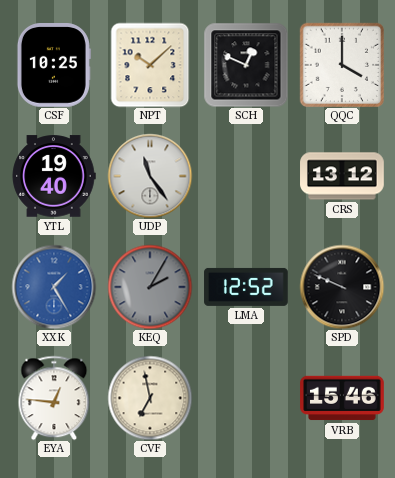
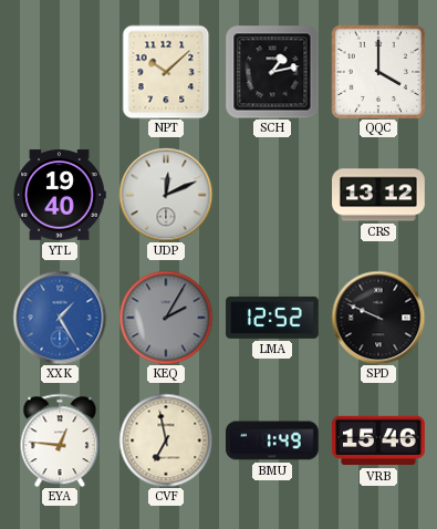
CSF: 10:25 -> none
SCH: 12:49 -> 1:13
UDP: 11:24 -> 12:11
BMU: none -> 1:49
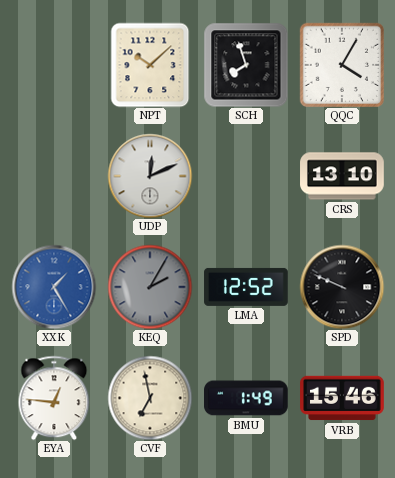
SCH: 1:13 -> 7:57
QQC: 4:00 -> 4:05
YTL: 19:40 -> none
CRS: 13:12 -> 13:10
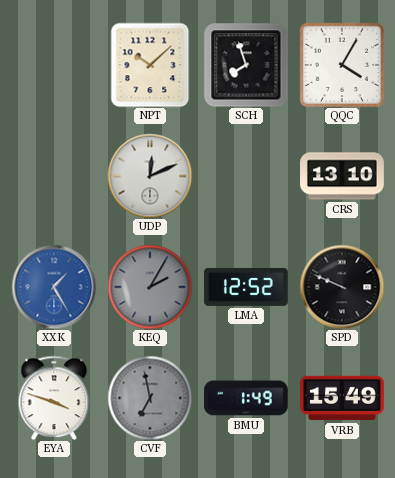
EYA: 12:46 -> 3:48
CVF dial: cream -> grey
VRB: 15:46 -> 15:49
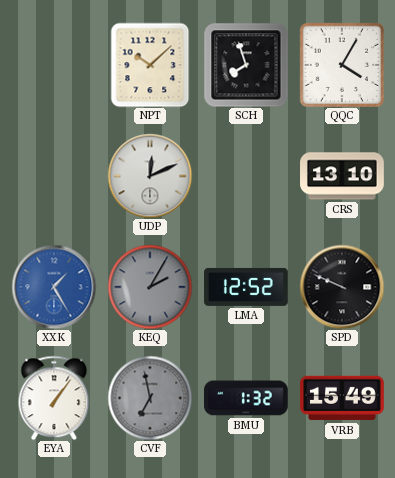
EYA: 3:48 -> 1:06
BMU: 1:49 -> 1:32
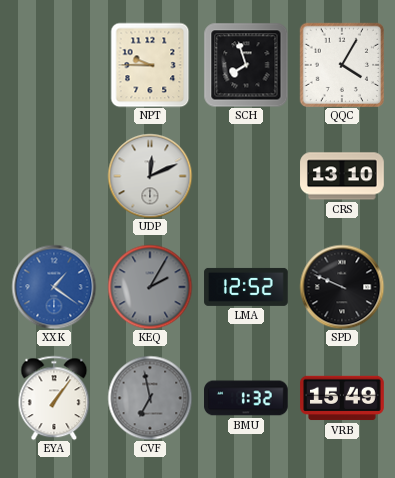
NPT: 10:08 -> 9:45
XXK: 1:25 -> 1:21
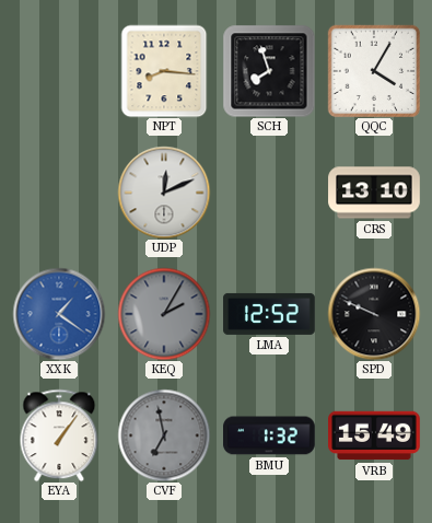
NPT: 9:45 -> 8:16
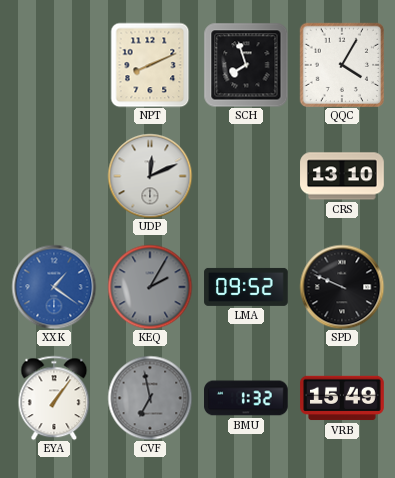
NPT: 8:16 -> 8:11
LMA: 12:52 -> 09:52
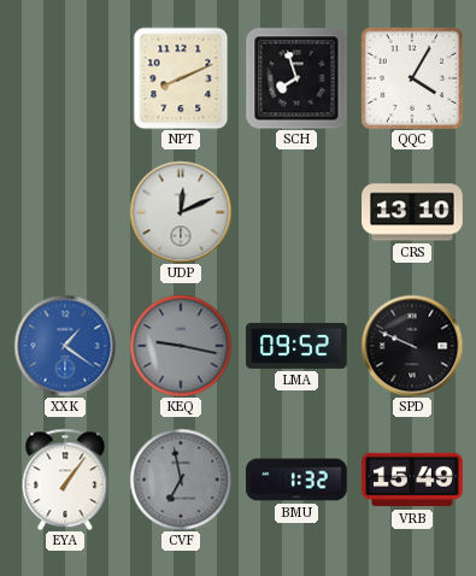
KEQ: 2:05 -> 9:17
